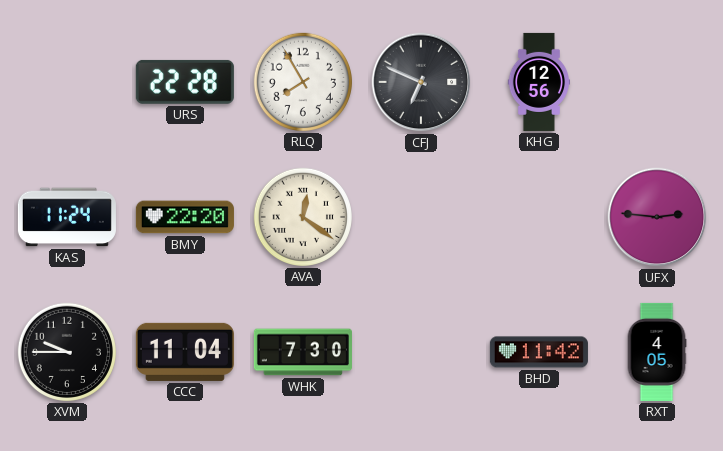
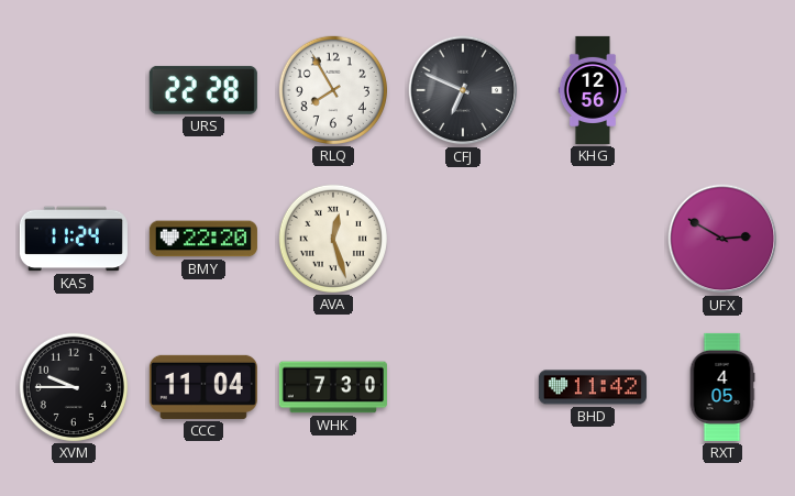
AVA: 12:21 -> 12:27
UFX: 2:46 -> 2:50
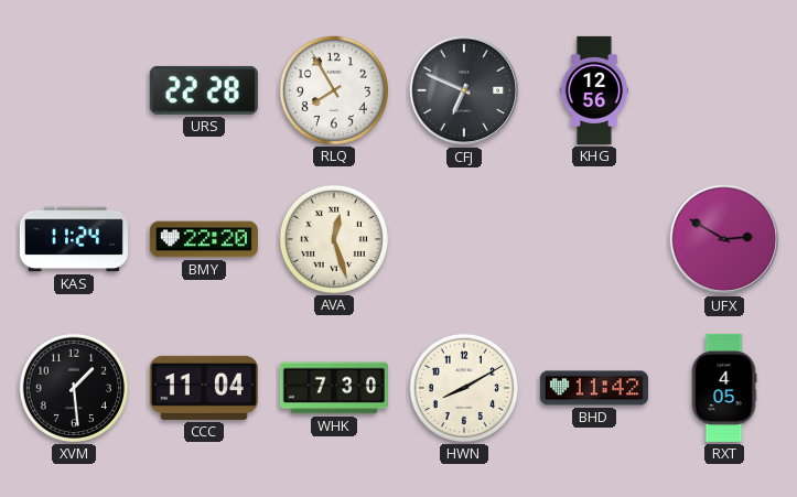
XVM: 9:45 -> 1:29
HWN: none -> 8:10
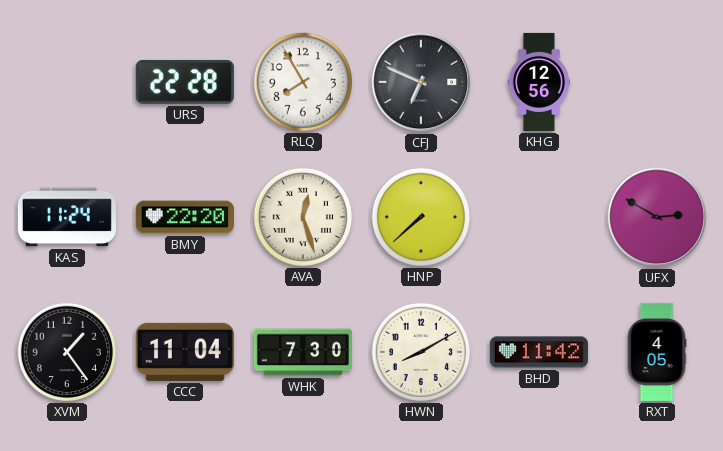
HNP: none -> 7:38
XVM: 1:29 -> 1:24
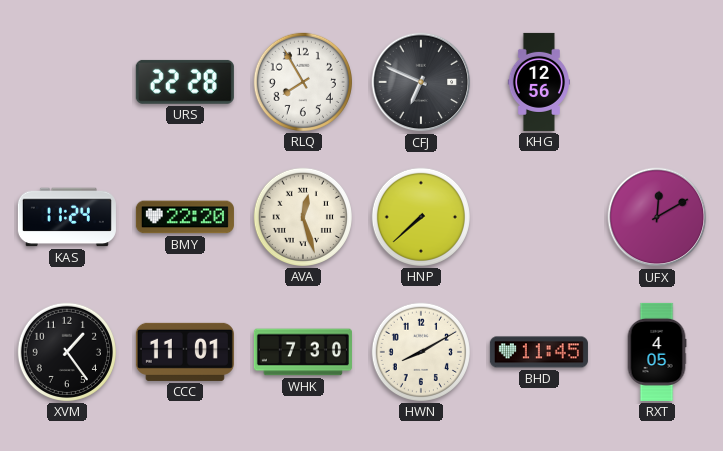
UFX: 2:50 -> 12:10
CCC: 11:04 -> 11:01
BHD: 11:42 -> 11:45
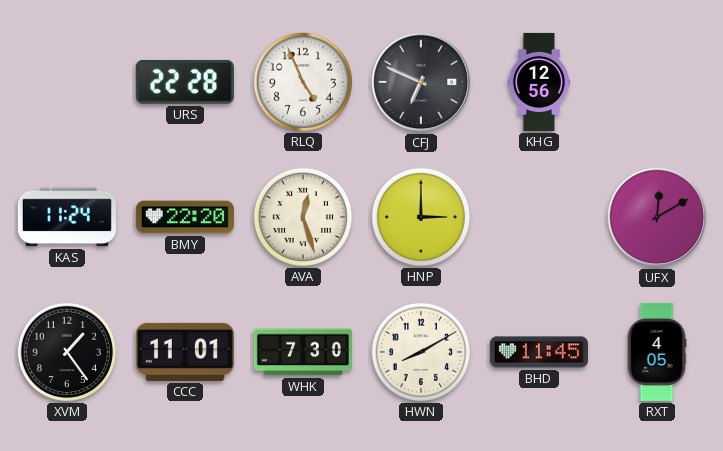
RLQ: 7:55 -> 4:56
HNP: 7:38 -> 3:00
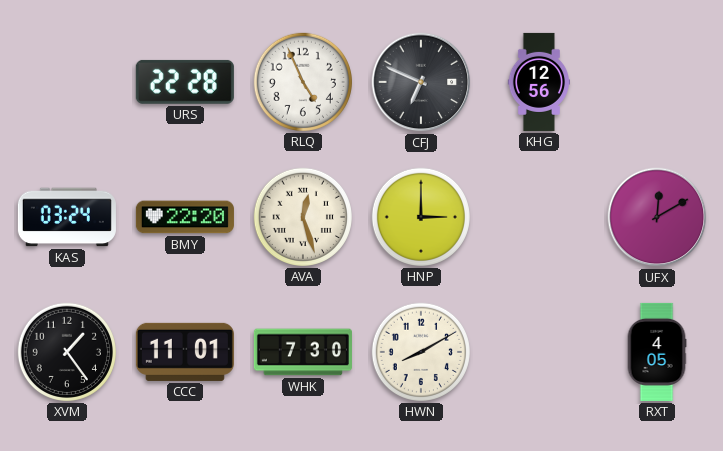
KAS: 11:24 -> 03:24
BHD: 11:45 -> none
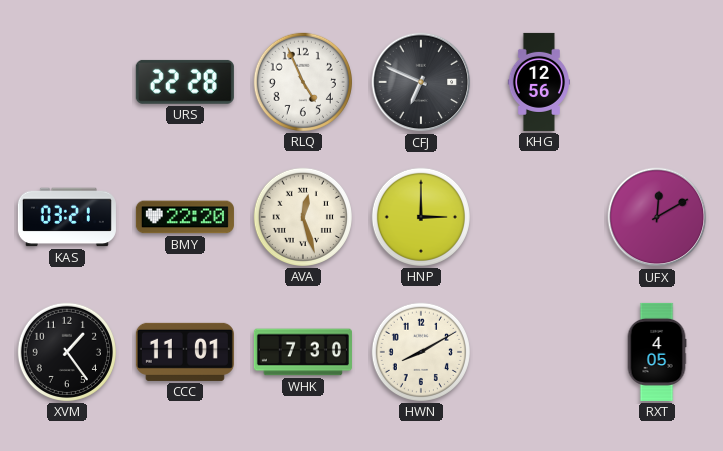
KAS: 03:24 -> 03:21
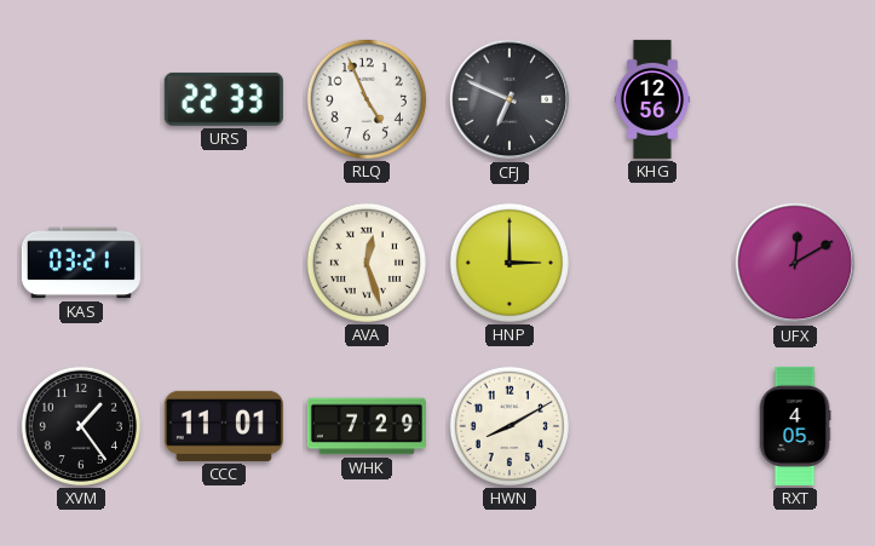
URS: 22:28 -> 22:33
BMY: 22:20 -> none
WHK: 7:30 -> 7:29
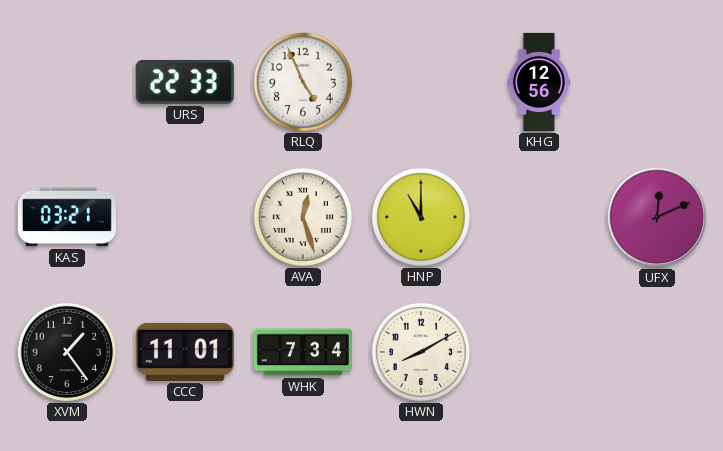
CFJ: 6:49 -> none
HNP: 3:00 -> 11:00
UFX: 12:10 -> 12:11
WHK: 7:29 -> 7:34
RXT: 4:05 -> none
